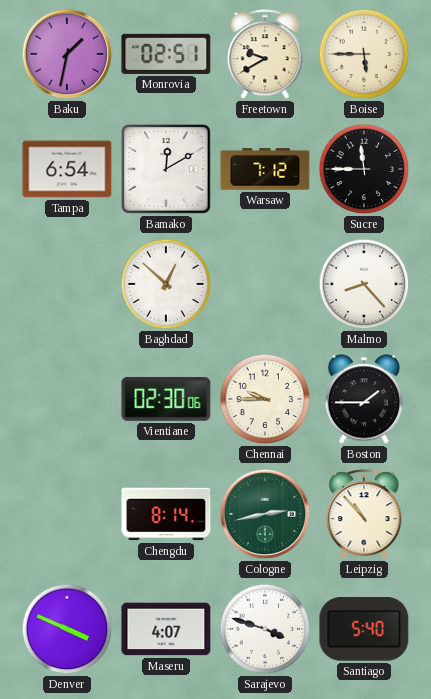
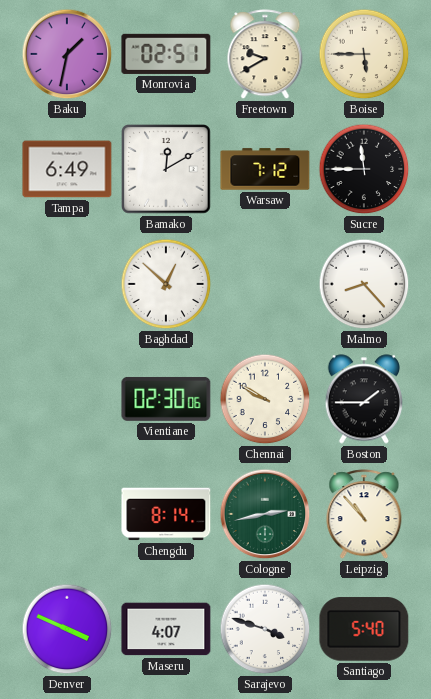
Tampa: 6:54 -> 6:49
Chennai: 9:45 -> 9:50
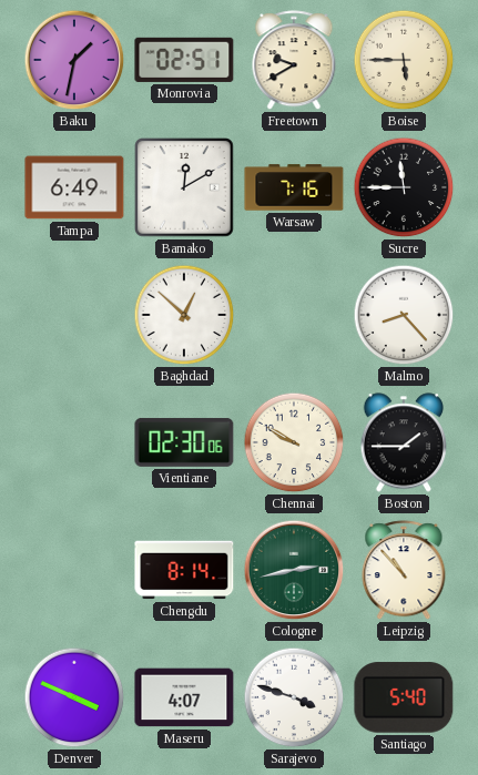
Warsaw: 7:12 -> 7:16
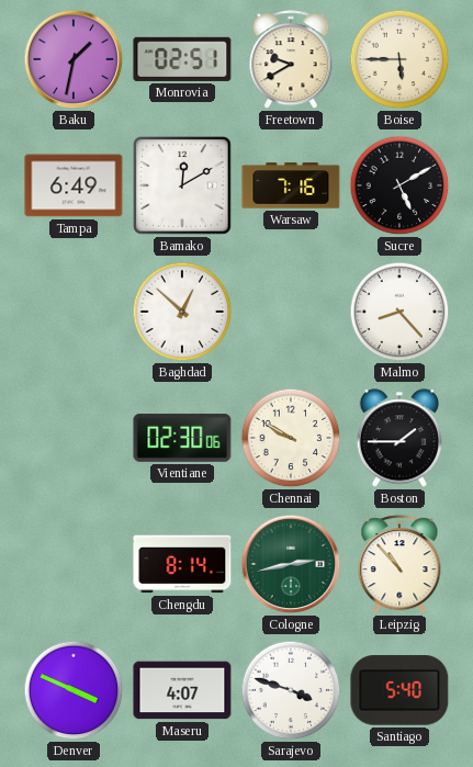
Sucre: 11:45 -> 5:10
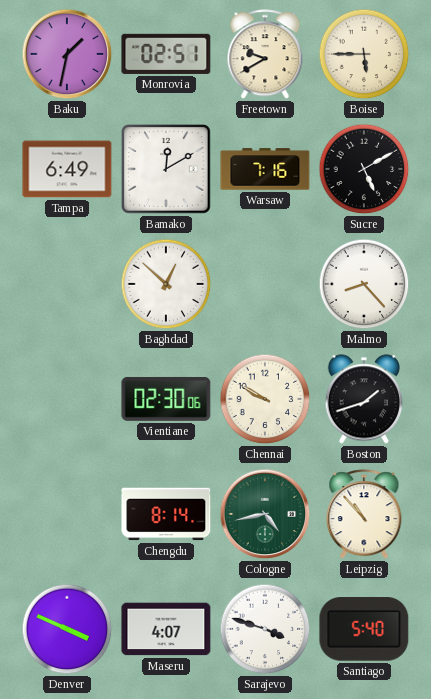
Boston: 1:45 -> 1:42
Cologne: 2:43 -> 4:43
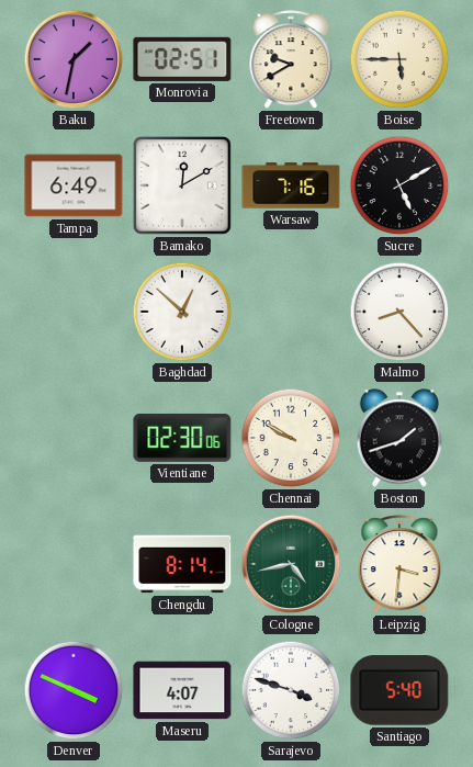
Leipzig: 10:53 -> 3:31
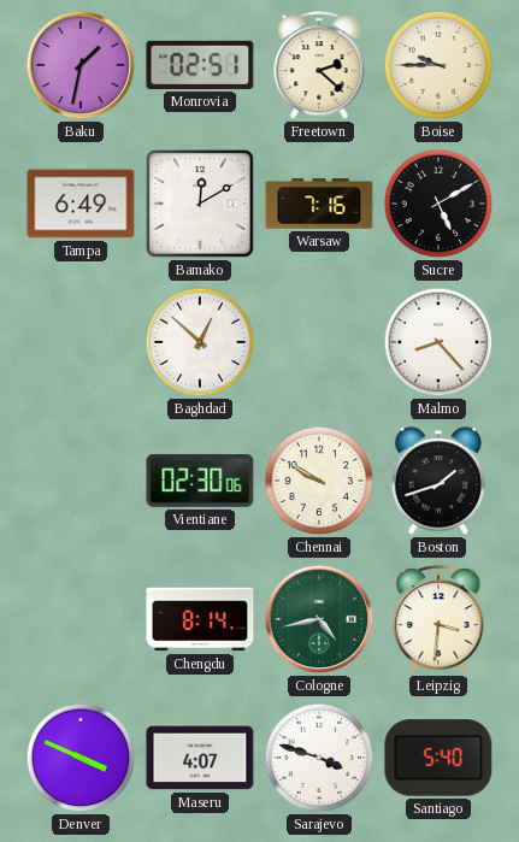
Freetown: 9:40 -> 2:22
Boise: 5:45 -> 9:45
